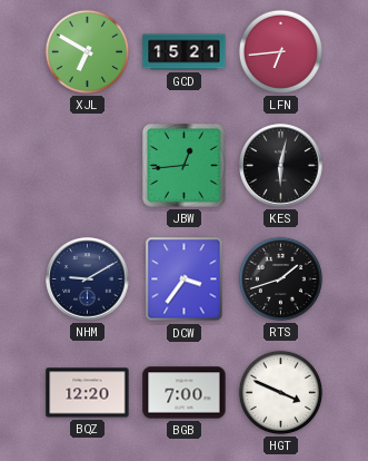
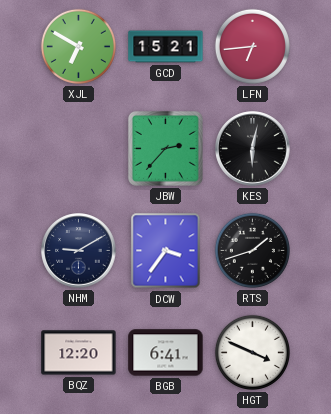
JBW: 12:44 -> 2:37
BGB: 7:00 -> 6:41
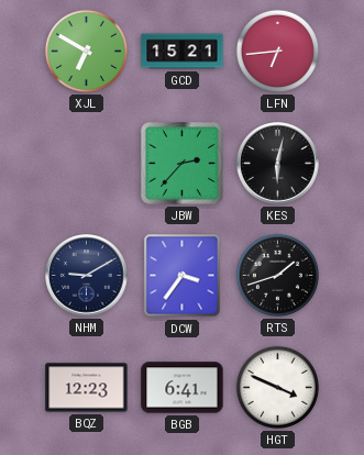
BQZ: 12:20 -> 12:23
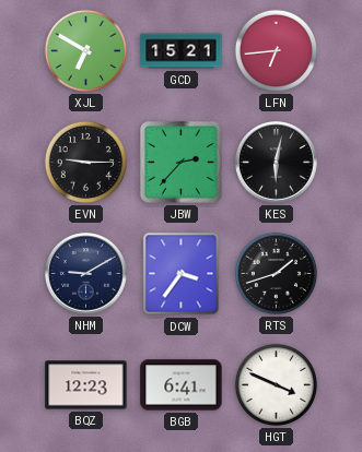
EVN: none -> 9:15
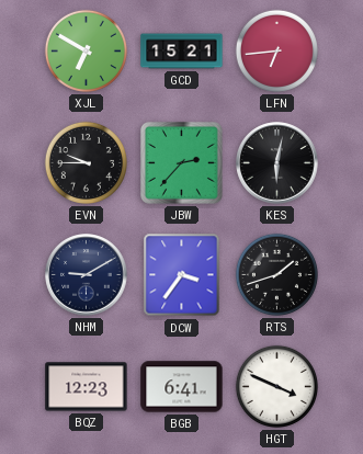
EVN: 9:15 -> 9:45
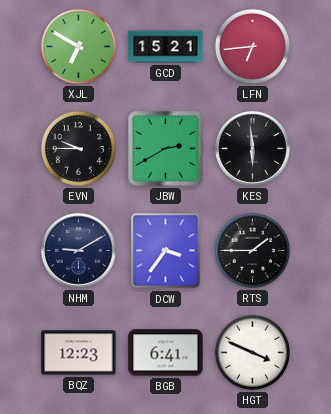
JBW: 2:37 -> 2:40
KES: 6:02 -> 5:59
RTS: 1:42 -> 1:45
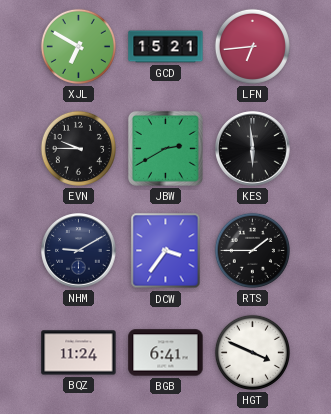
BQZ: 12:23 -> 11:24
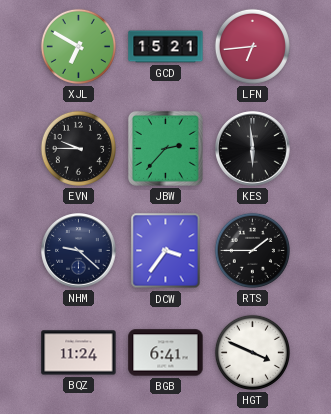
JBW: 2:40 -> 2:37
NHM: 9:10 -> 9:22
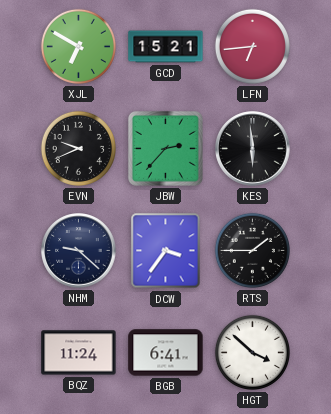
EVN: 9:45 -> 9:41
HGT: 3:49 -> 3:52
